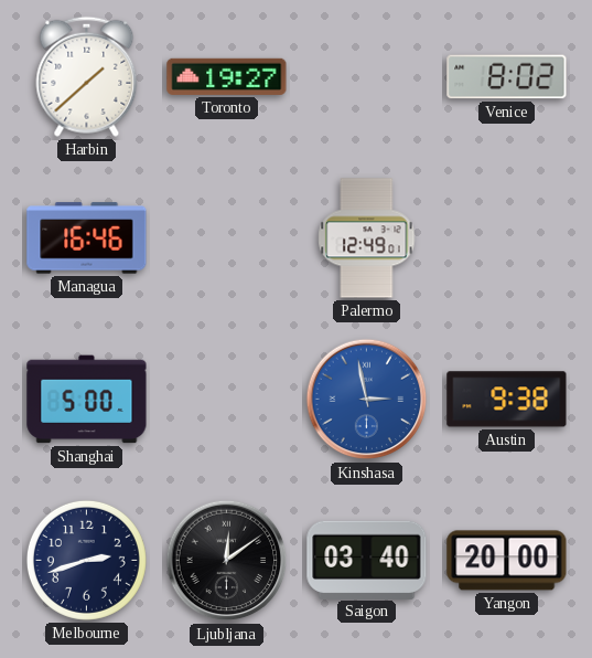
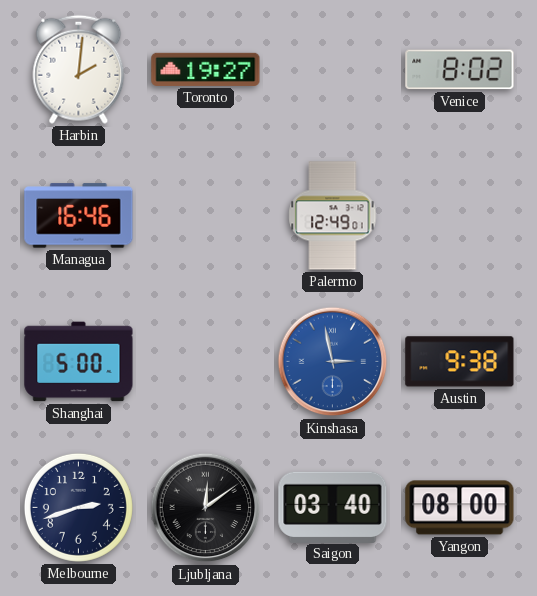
Harbin: 1:38 -> 2:01
Yangon: 20:00 -> 08:00
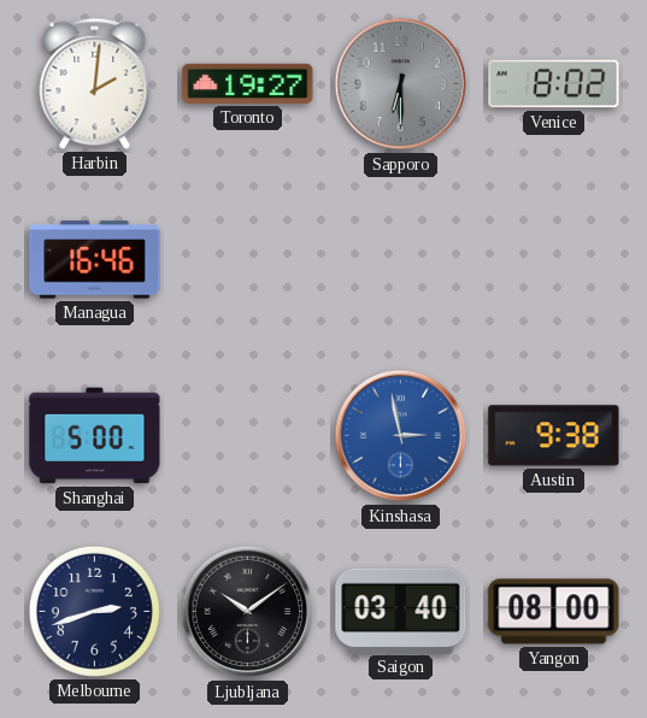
Sapporo: none -> 6:30
Palermo: 12:49 -> none
Ljubljana: 12:09 -> 10:09
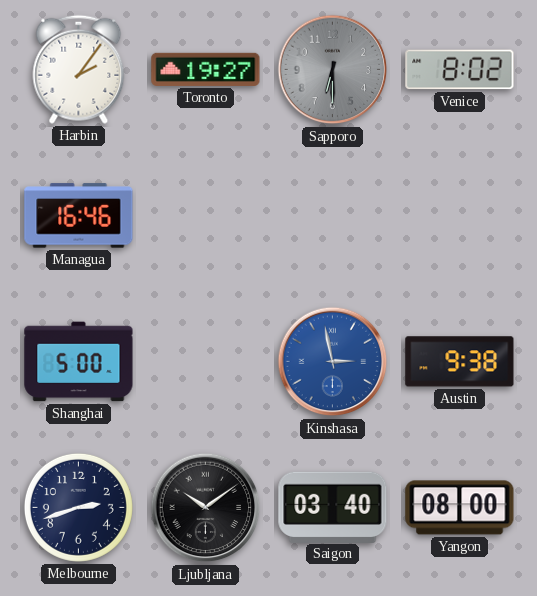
Harbin: 2:01 -> 2:06
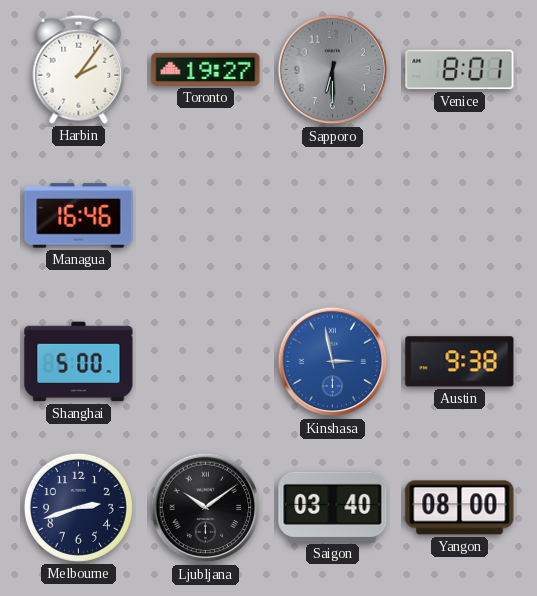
Venice: 8:02 -> 8:01
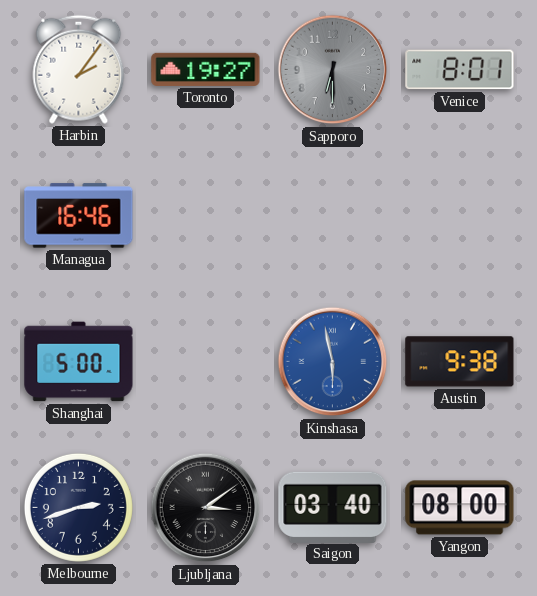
Kinshasa: 2:58 -> 5:58
Ljubljana: 10:09 -> 3:09
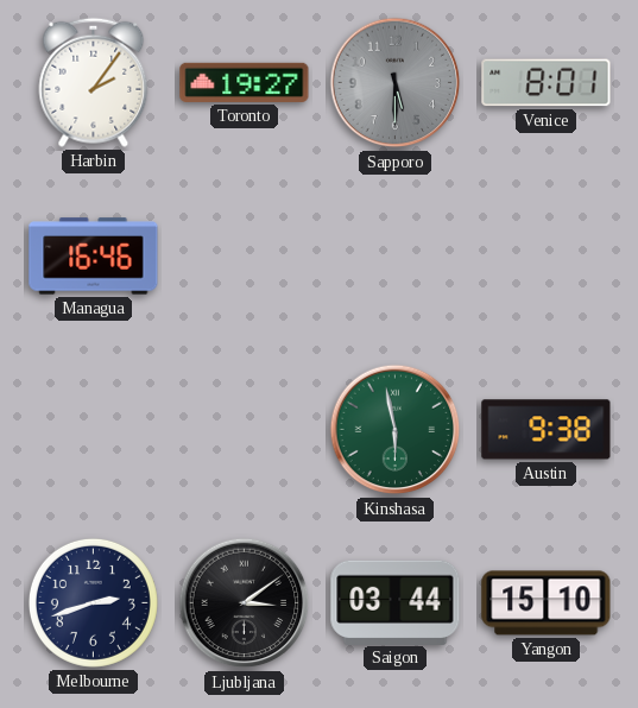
Sapporo: 6:30 -> 5:30
Shanghai: 5:00 -> none
Kinshasa dial: blue -> green
Saigon: 03:40 -> 03:44
Yangon: 08:00 -> 15:10
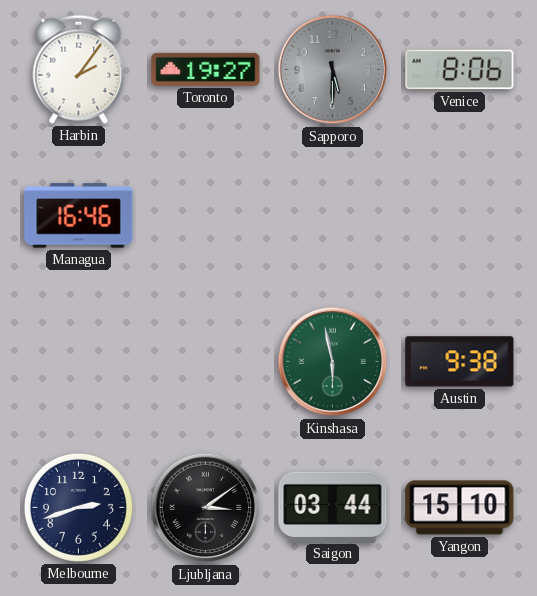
Venice: 8:01 -> 8:06
